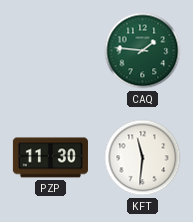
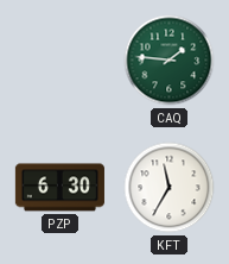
PZP: 11:30 -> 6:30
KFT: 11:31 -> 11:35
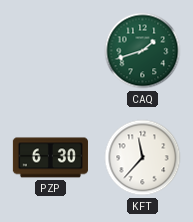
CAQ: 1:46 -> 1:42
KFT: 11:35 -> 11:37
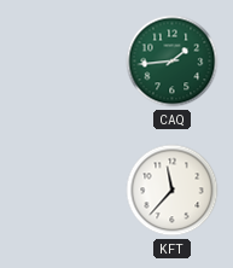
CAQ: 1:42 -> 1:44
PZP: 6:30 -> none
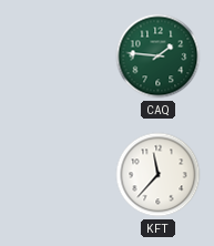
CAQ: 1:44 -> 1:46
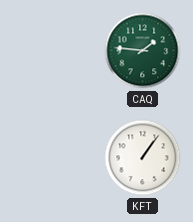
KFT: 11:37 -> 1:06
